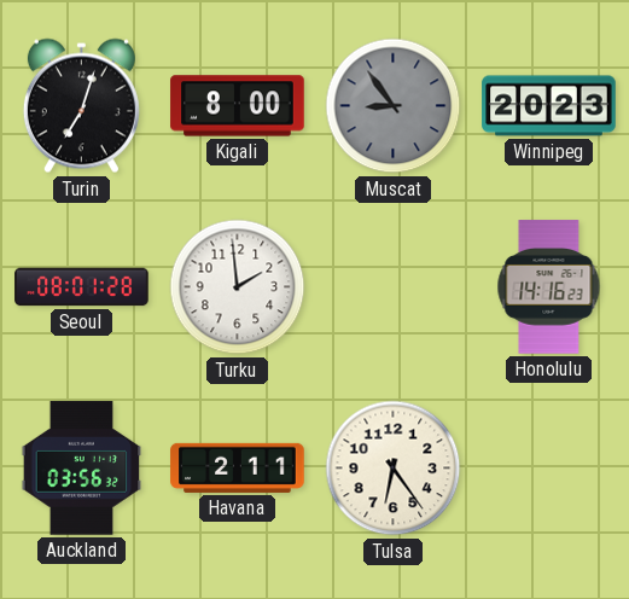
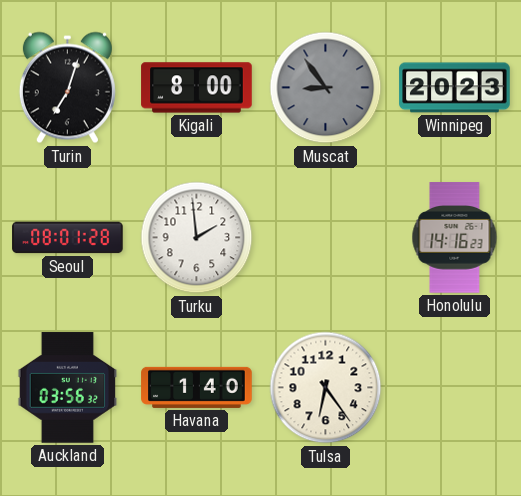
Havana: 2:11 -> 1:40
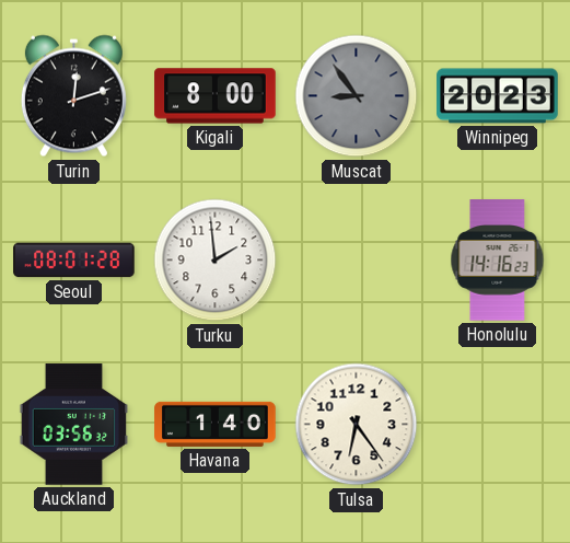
Turin: 7:03 -> 12:12
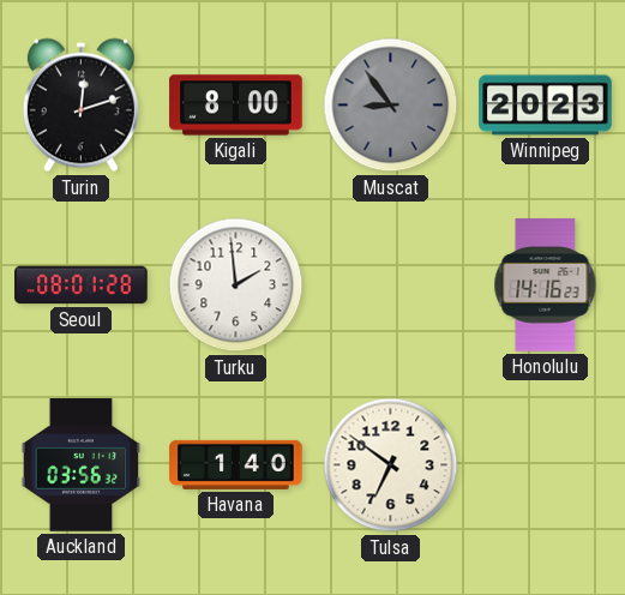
Tulsa: 6:24 -> 6:51
